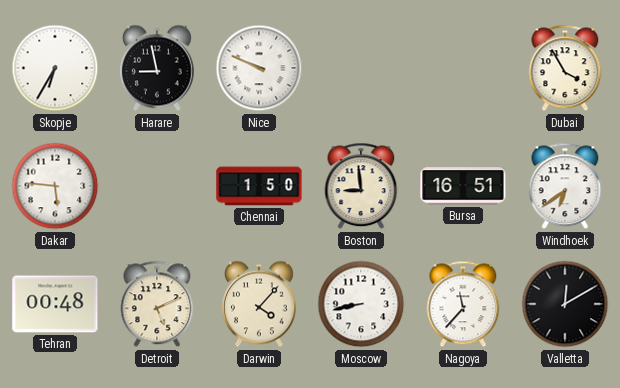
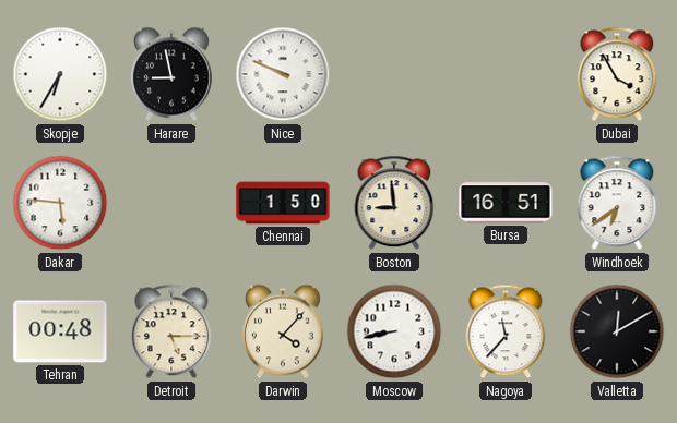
Detroit: 5:11 -> 5:15
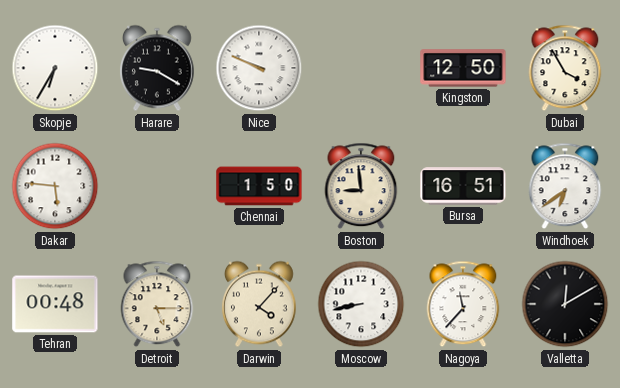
Harare: 8:58 -> 9:20
Kingston: none -> 12:50
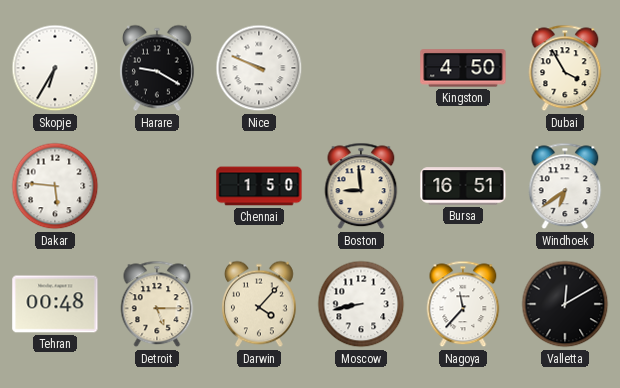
Kingston: 12:50 -> 4:50
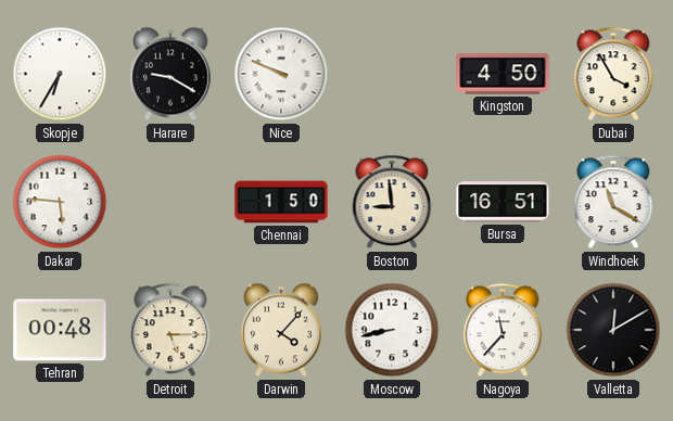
Windhoek: 6:39 -> 11:20
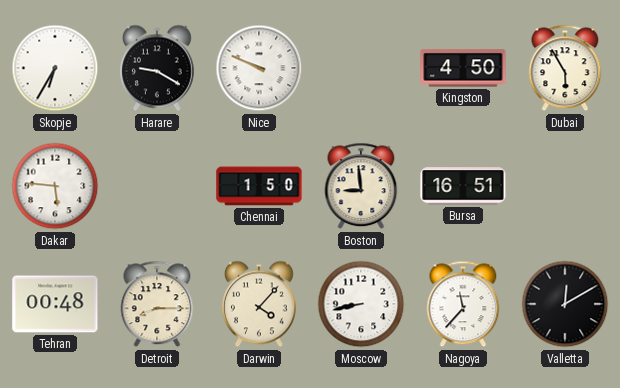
Dubai: 3:55 -> 5:55
Windhoek: 11:20 -> none
Detroit: 5:15 -> 8:15
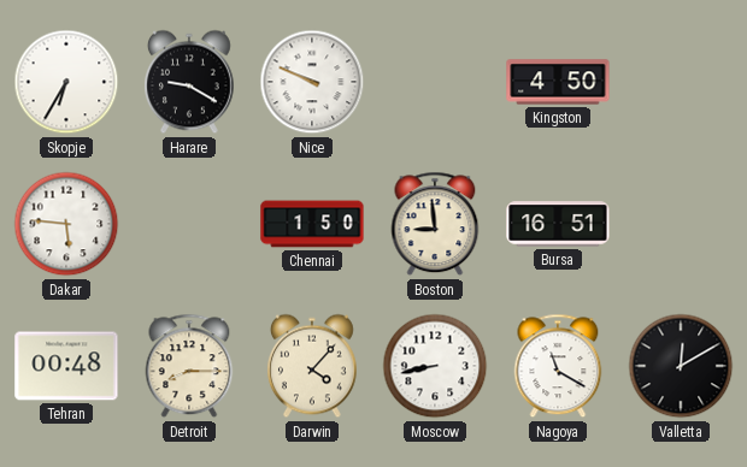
Dubai: 5:55 -> none
Nagoya: 11:37 -> 11:20
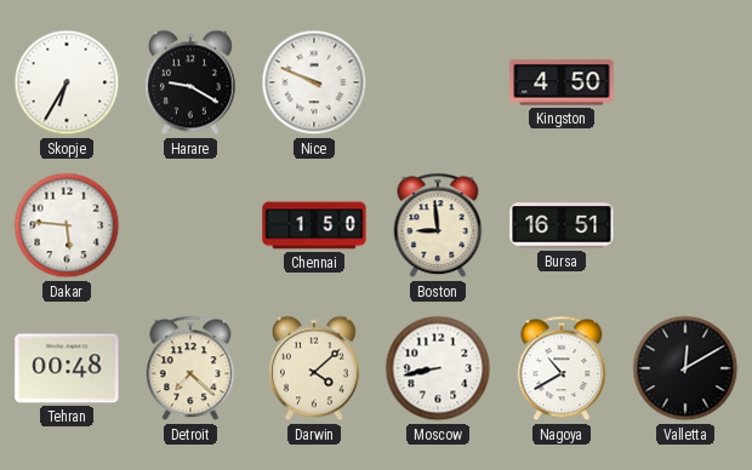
Detroit: 8:15 -> 7:22
Darwin: 4:07 -> 4:08
Nagoya: 11:20 -> 10:40
